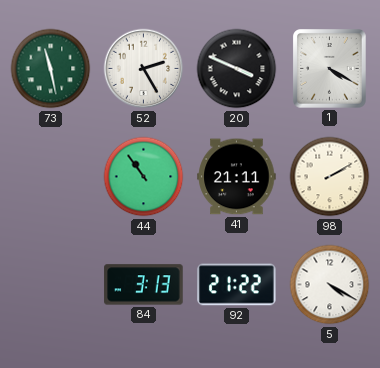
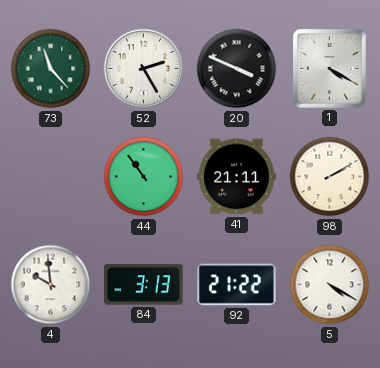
73: 11:28 -> 11:23
4: none -> 9:59
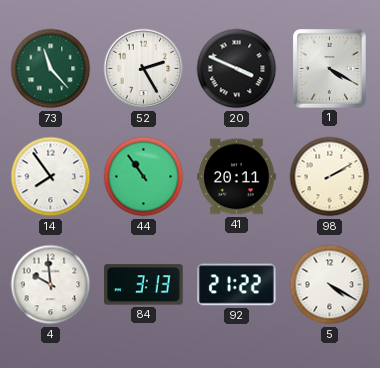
14: none -> 7:54
41: 21:11 -> 20:11
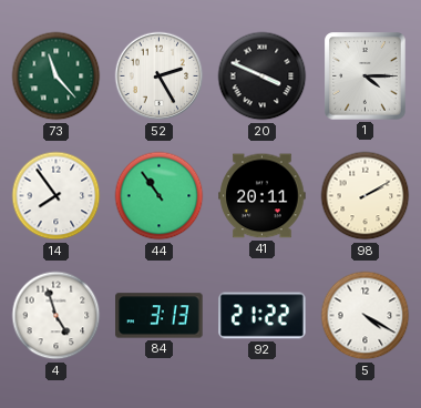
1: 4:20 -> 4:15
4: 9:59 -> 4:57
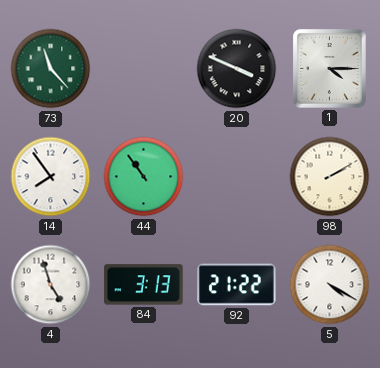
52: 2:25 -> none
41: 20:11 -> none
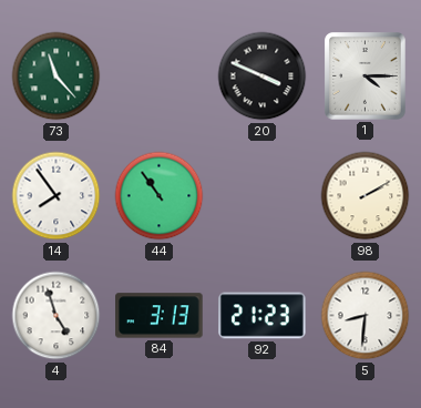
92: 21:22 -> 21:23
5: 4:20 -> 8:31
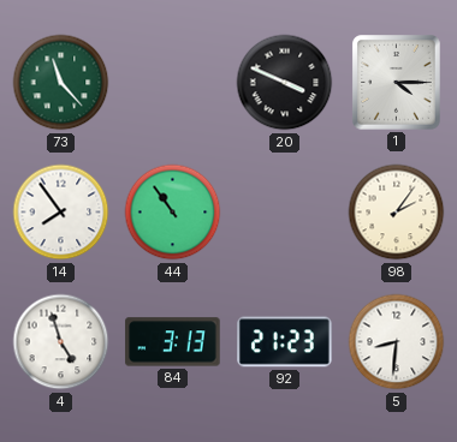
98: 2:10 -> 2:06
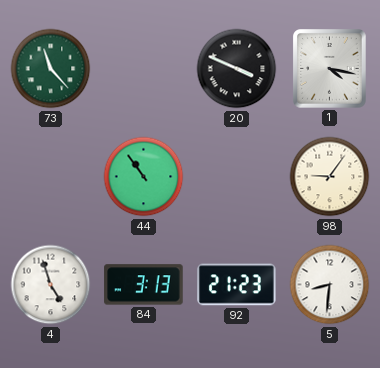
1: 4:15 -> 4:17
14: 7:54 -> none
98: 2:06 -> 9:06
